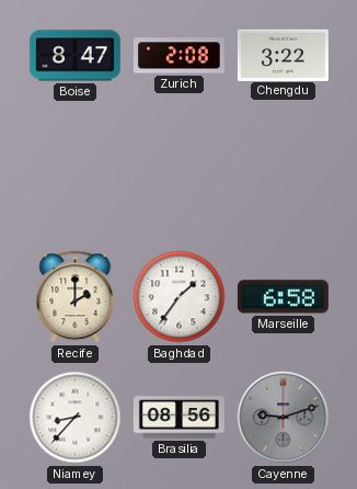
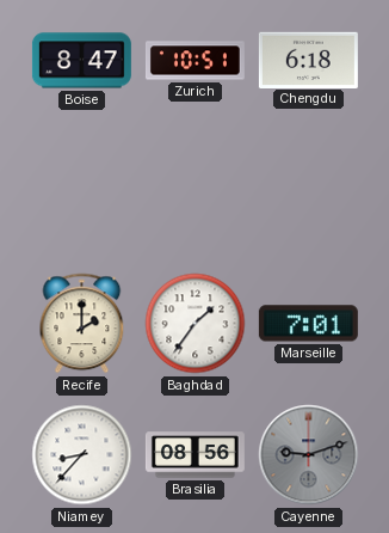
Zurich: 2:08 -> 10:51
Chengdu: 3:22 -> 6:18
Marseille: 6:58 -> 7:01
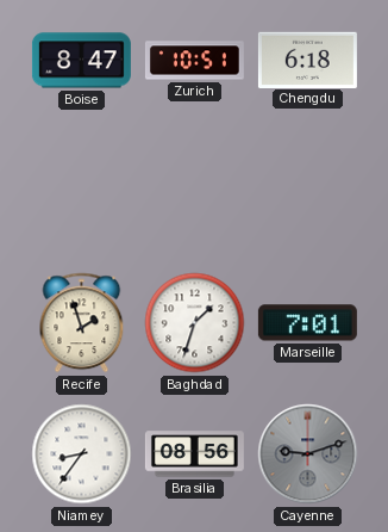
Recife: 2:00 -> 1:57
Baghdad: 1:36 -> 1:33
Niamey: 8:37 -> 8:36
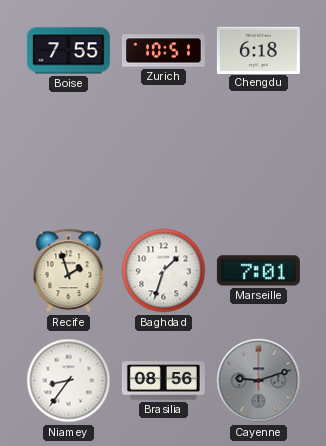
Boise: 8:47 -> 7:55
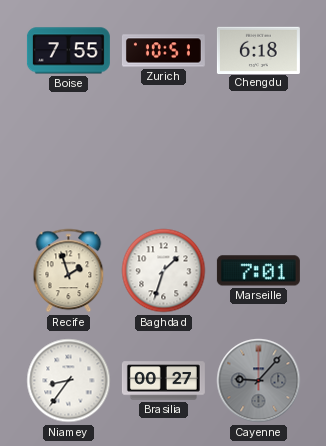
Brasilia: 08:56 -> 00:27
Cayenne: 9:12 -> 9:07
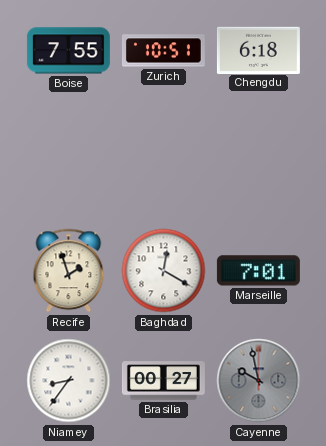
Baghdad: 1:33 -> 12:20
Cayenne: 9:07 -> 9:58
